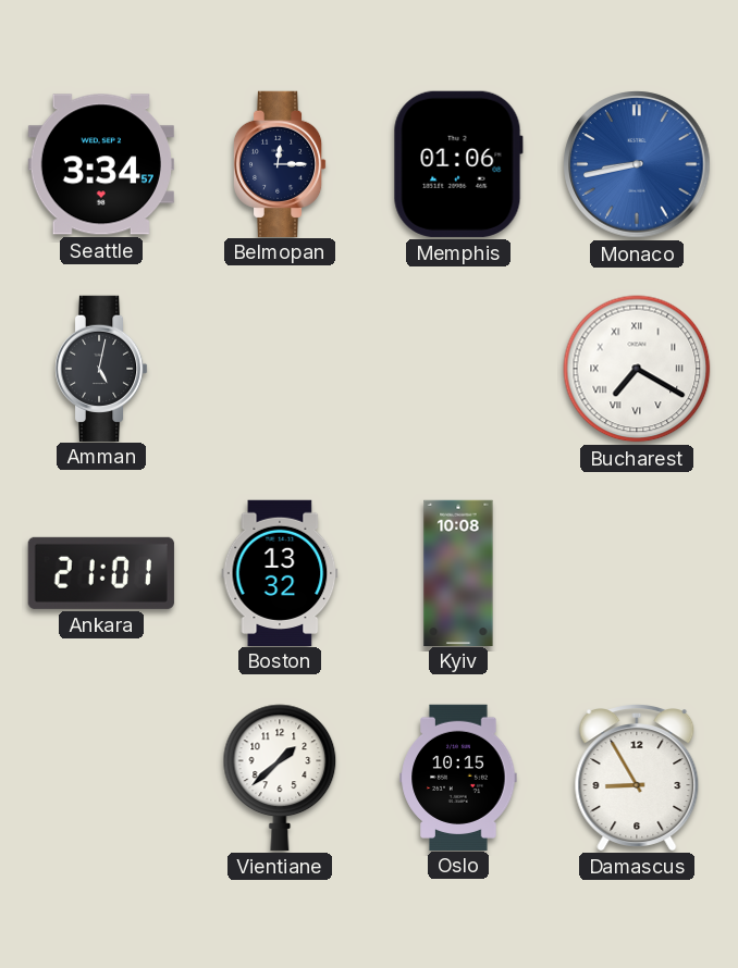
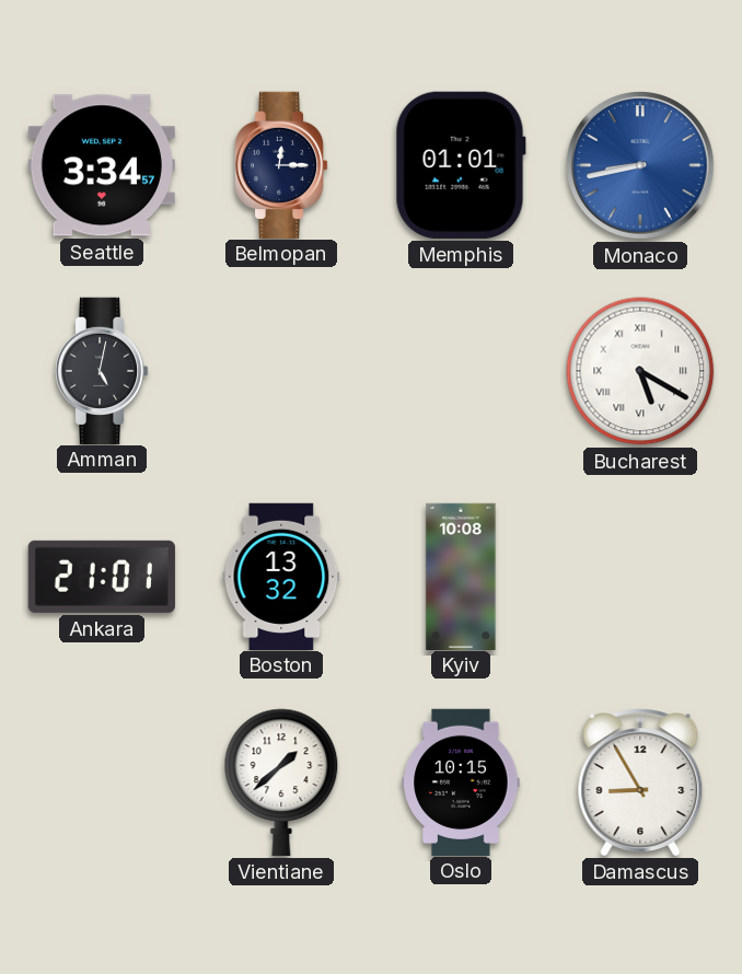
Memphis: 01:06 -> 01:01
Bucharest: 7:20 -> 5:20
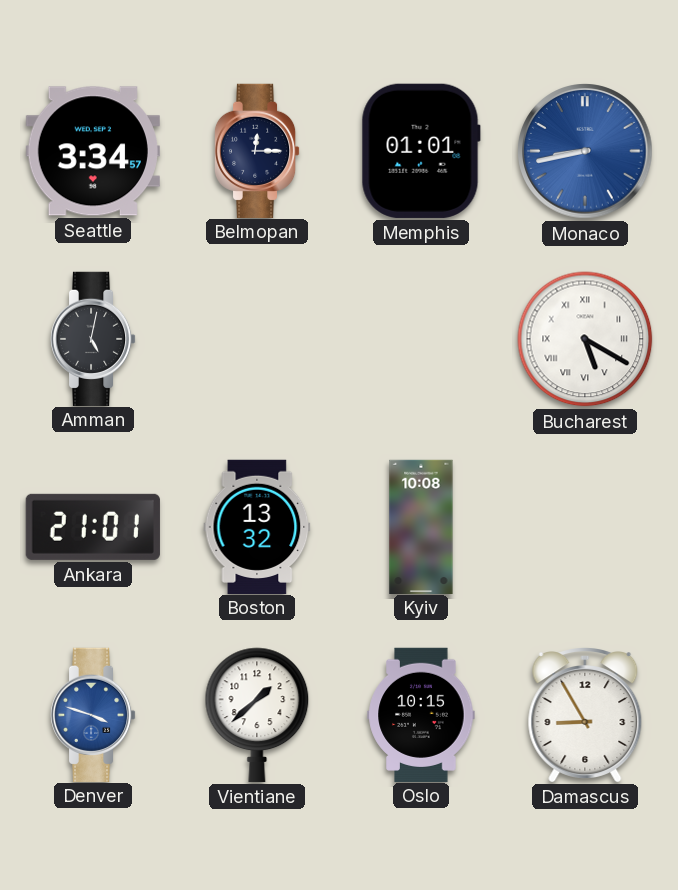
Denver: none -> 3:48
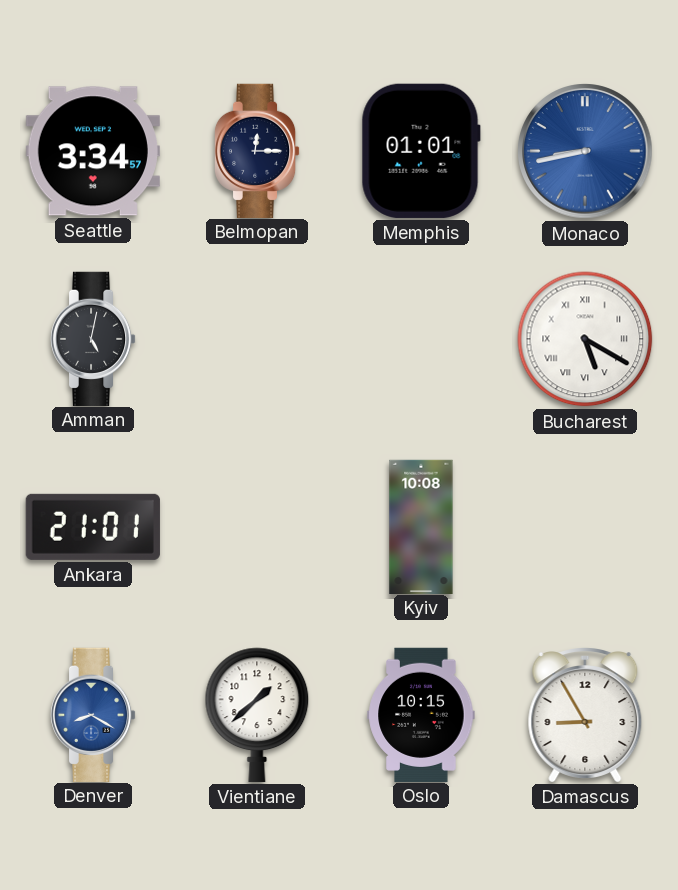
Boston: 13:32 -> none
Denver: 3:48 -> 8:20
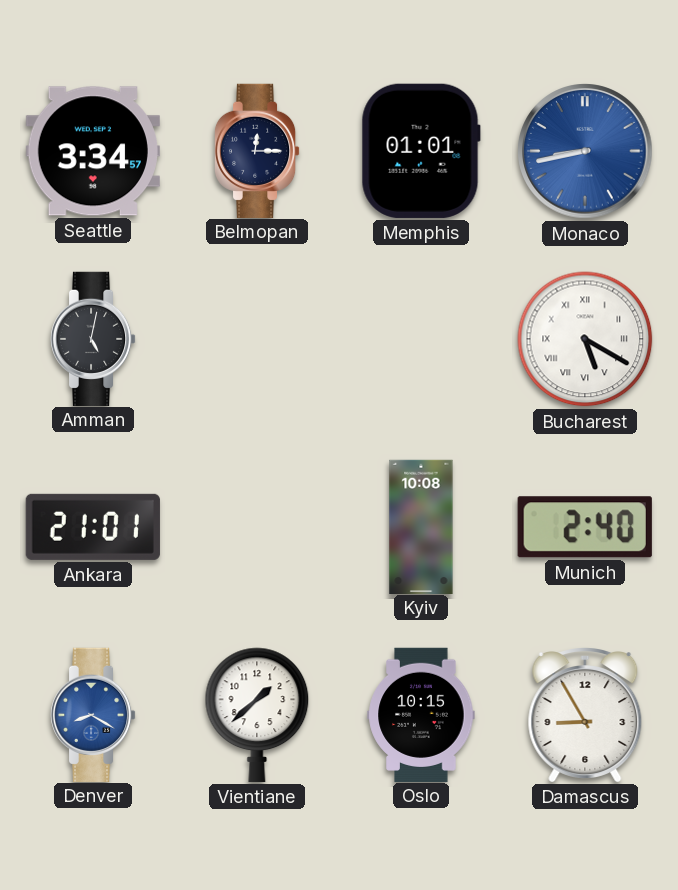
Munich: none -> 2:40
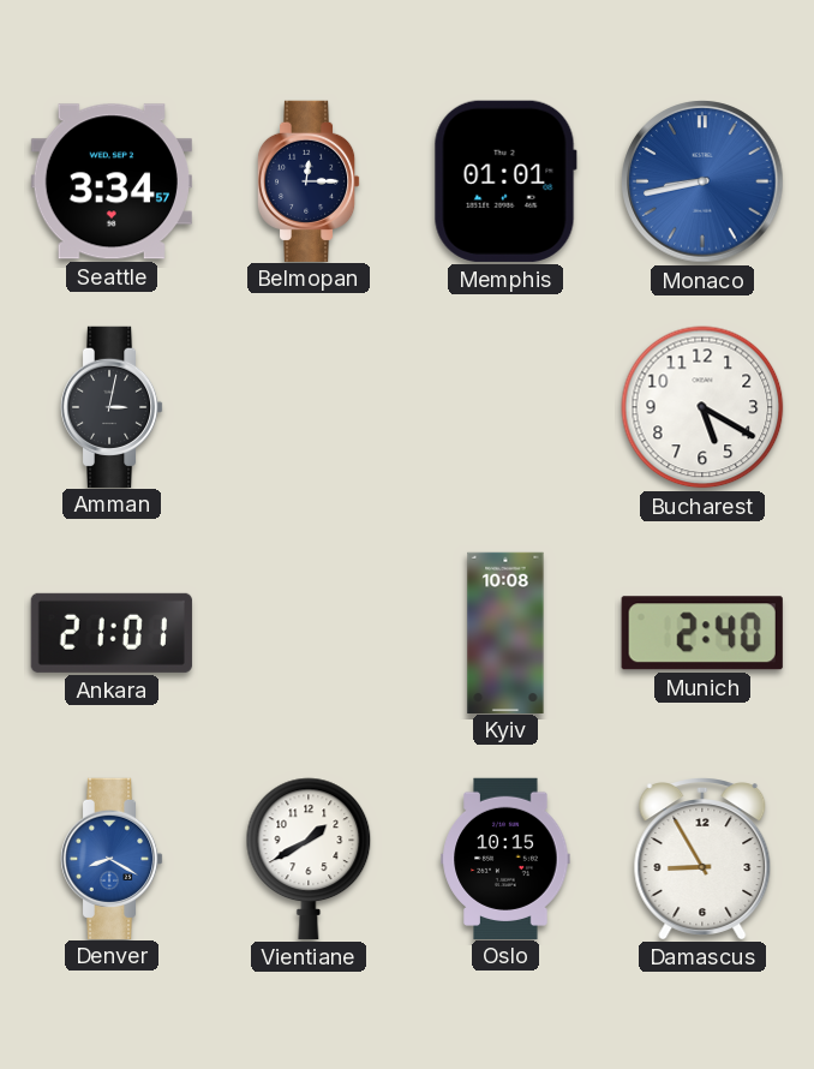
Amman: 5:02 -> 3:02
Bucharest numerals: Roman -> Arabic
Vientiane: 1:38 -> 1:40
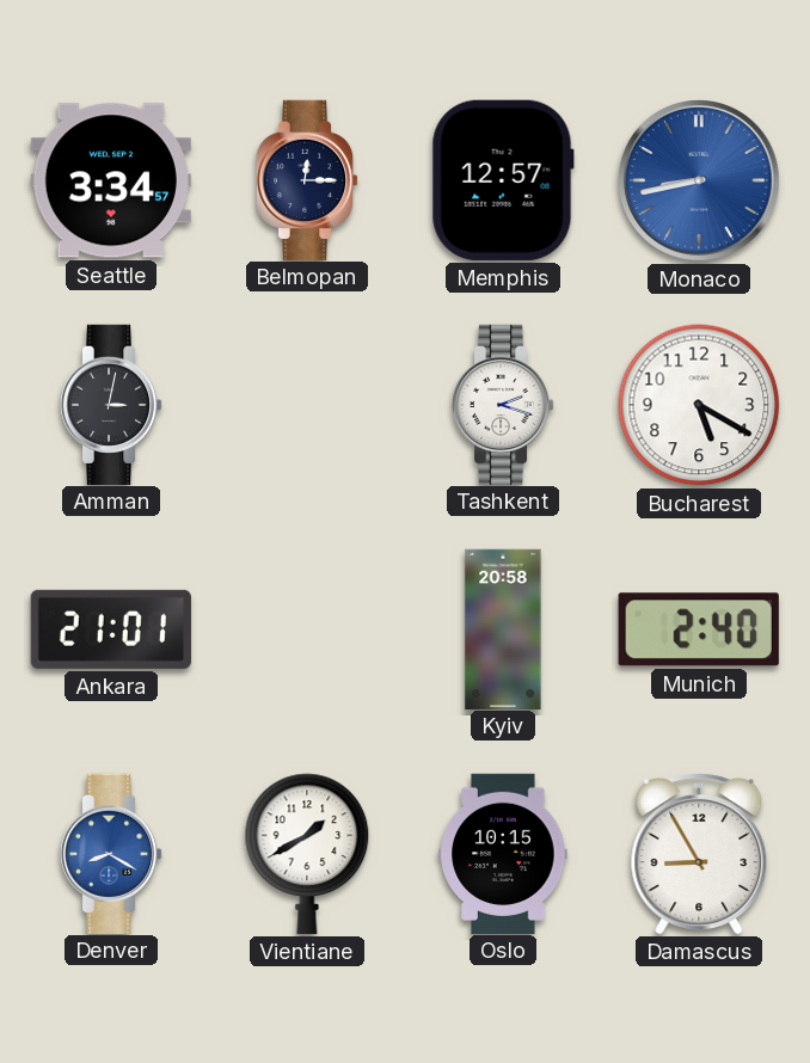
Memphis: 01:01 -> 12:57
Tashkent: none -> 2:18
Kyiv: 10:08 -> 20:58
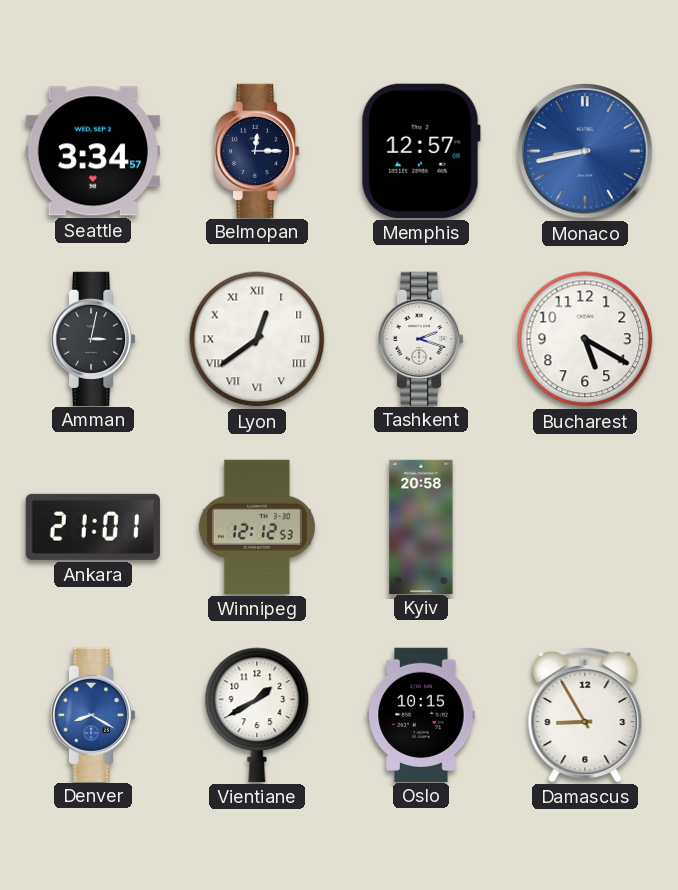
Lyon: none -> 12:39
Winnipeg: none -> 12:12
Munich: 2:40 -> none
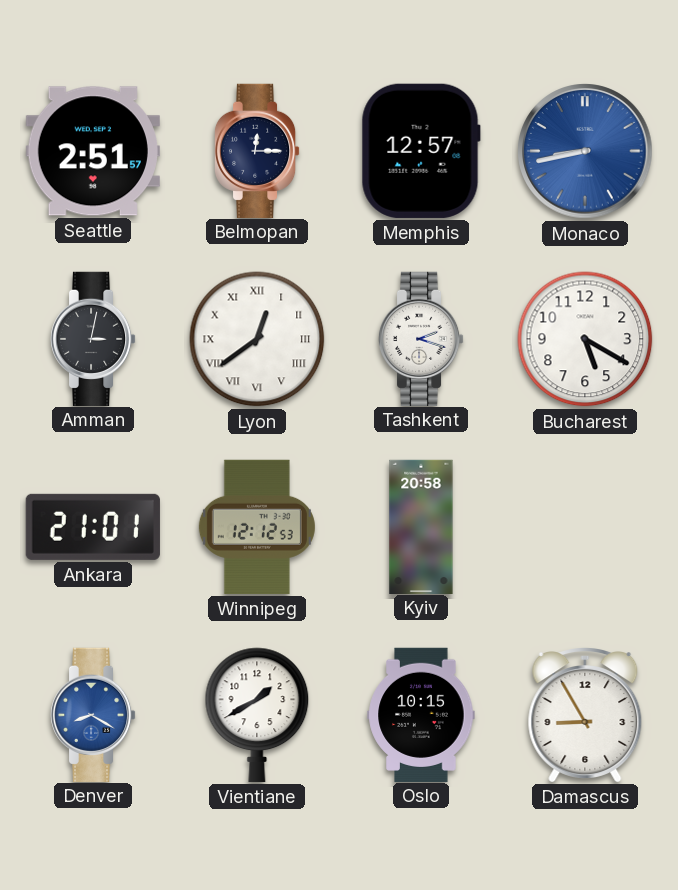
Seattle: 3:34 -> 2:51
